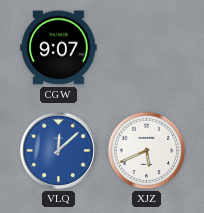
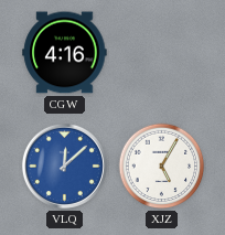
CGW: 9:07 -> 4:16
XJZ: 5:41 -> 5:05
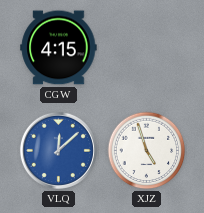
CGW: 4:16 -> 4:15
XJZ: 5:05 -> 4:57
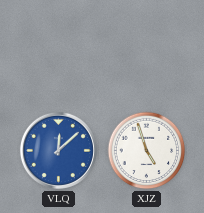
CGW: 4:15 -> none
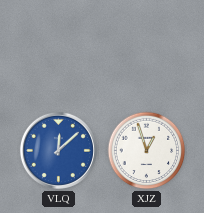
XJZ: 4:57 -> 12:57
